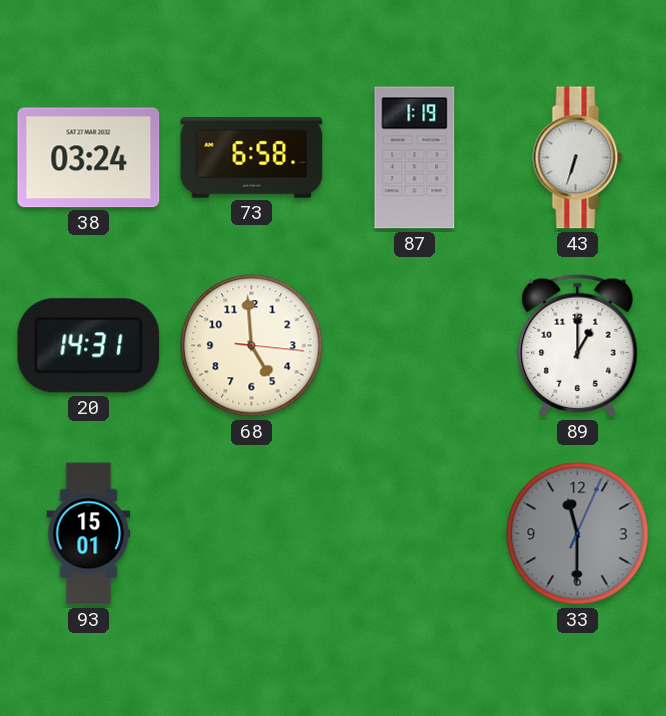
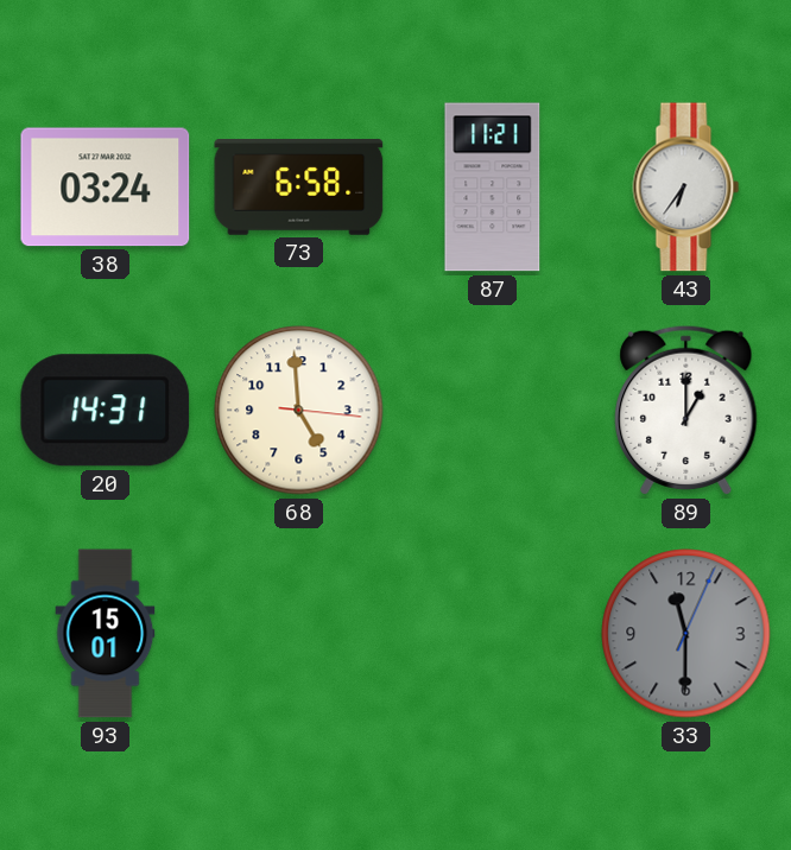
87: 1:19 -> 11:21
43: 6:33 -> 6:36
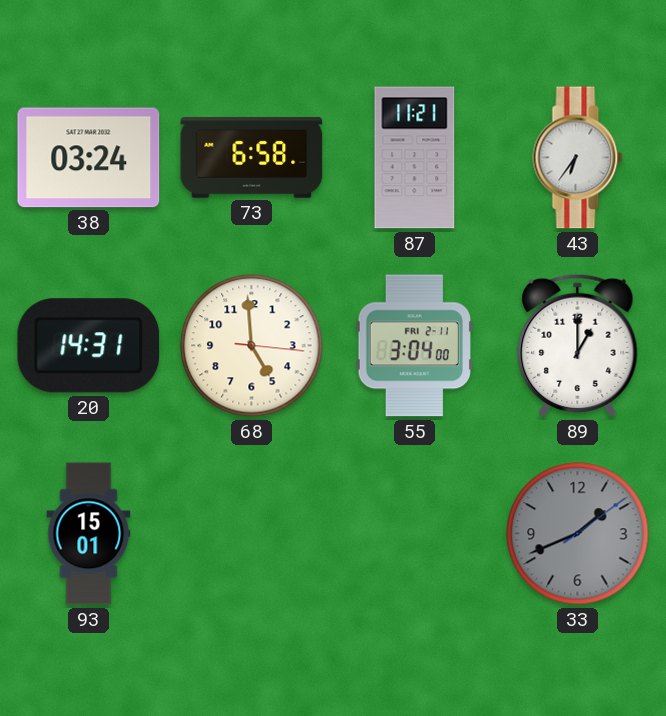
55: none -> 3:04
33: 11:30 -> 1:41
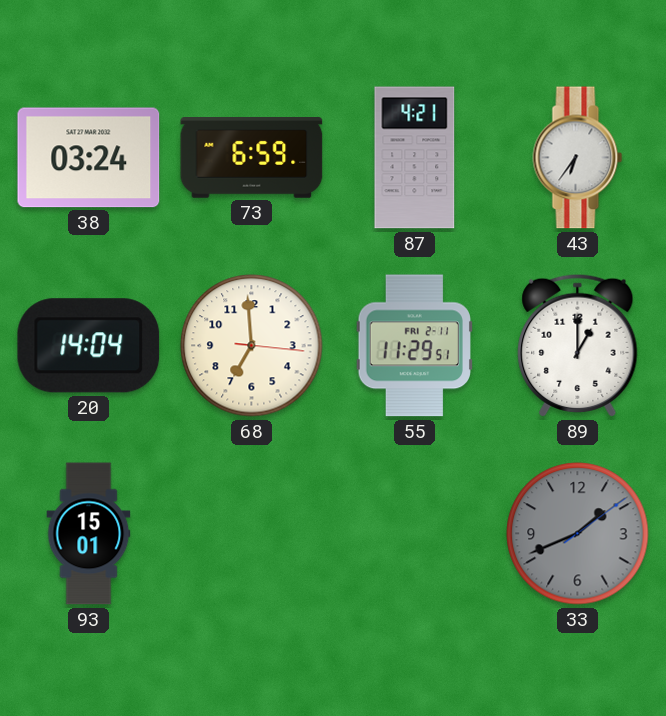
73: 6:58 -> 6:59
87: 11:21 -> 4:21
20: 14:31 -> 14:04
68: 4:59 -> 6:59
55: 3:04 -> 11:29
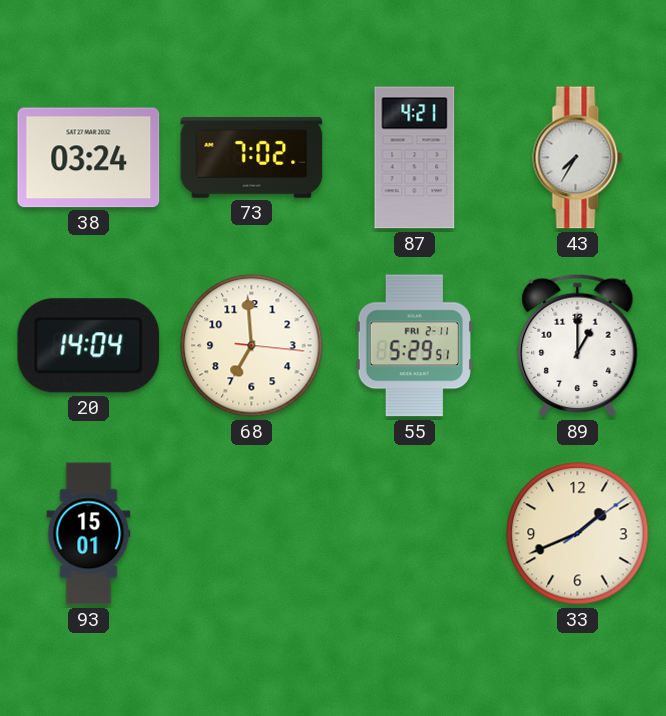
73: 6:59 -> 7:02
43: 6:36 -> 7:35
55: 11:29 -> 5:29
33 dial: grey -> cream
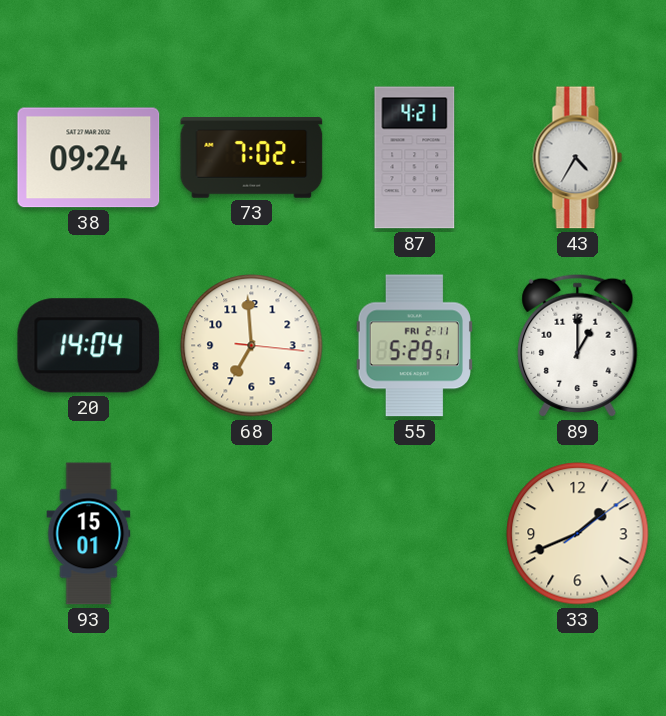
38: 03:24 -> 09:24
43: 7:35 -> 4:35
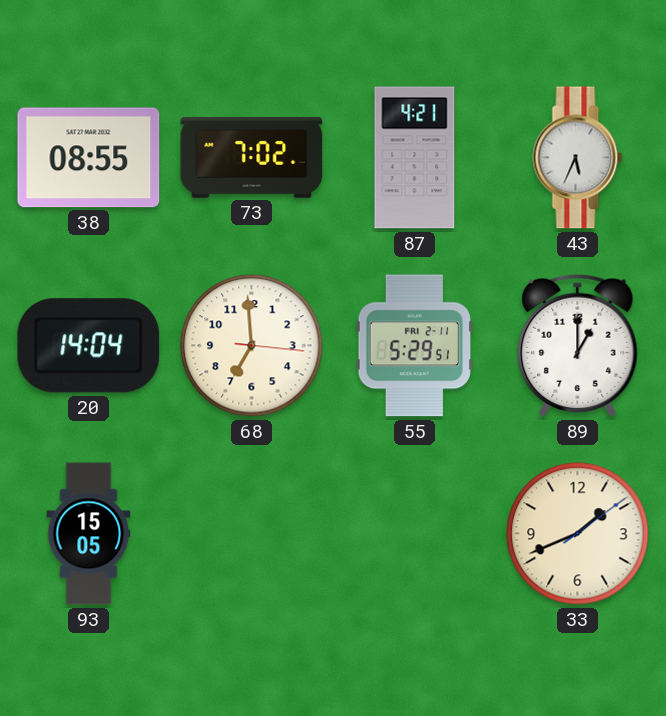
38: 09:24 -> 08:55
43: 4:35 -> 5:34
93: 15:01 -> 15:05
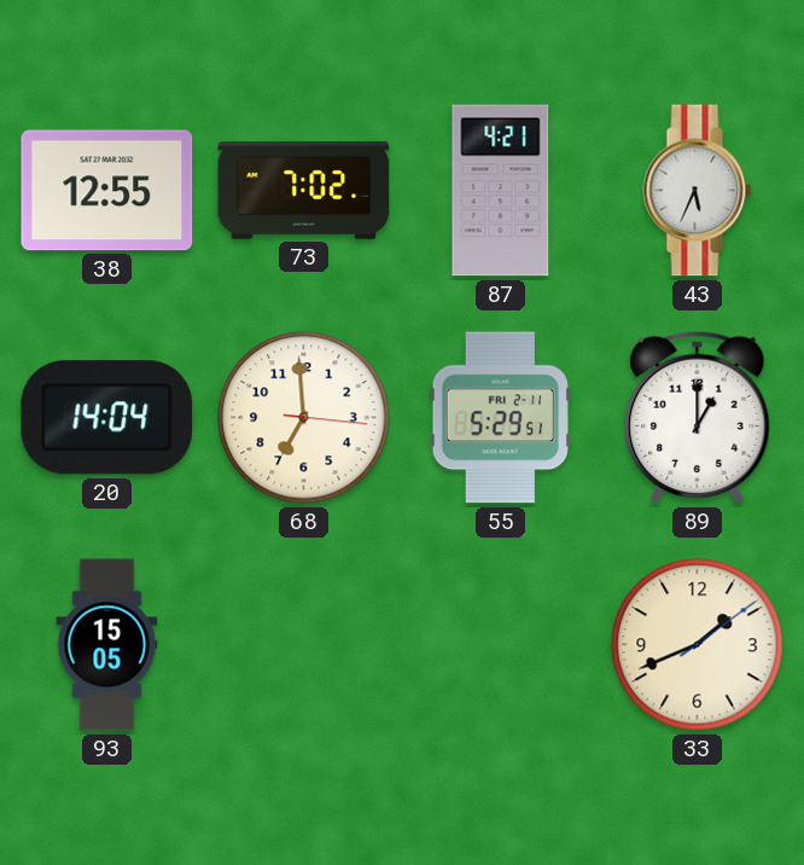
38: 08:55 -> 12:55
